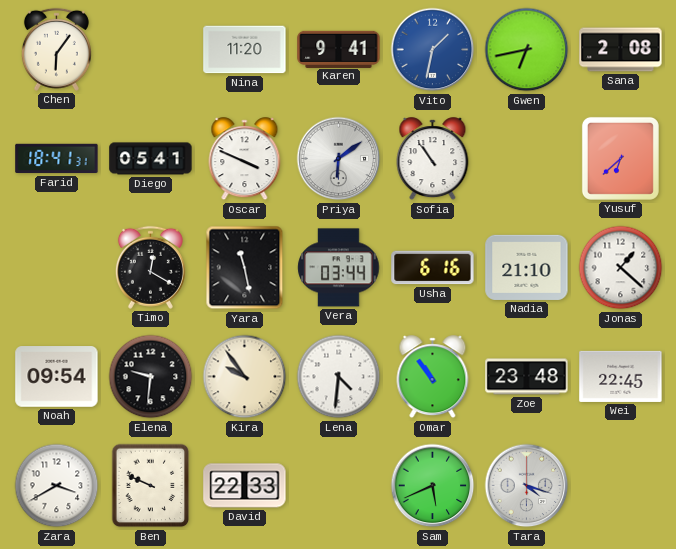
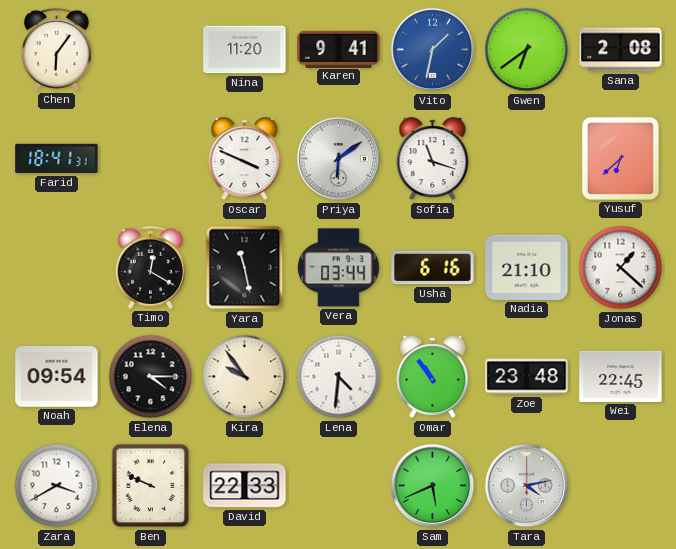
Gwen: 6:43 -> 6:39
Diego: 05:41 -> none
Sofia: 10:54 -> 11:18
Elena: 9:31 -> 4:15
Tara: 4:18 -> 4:13
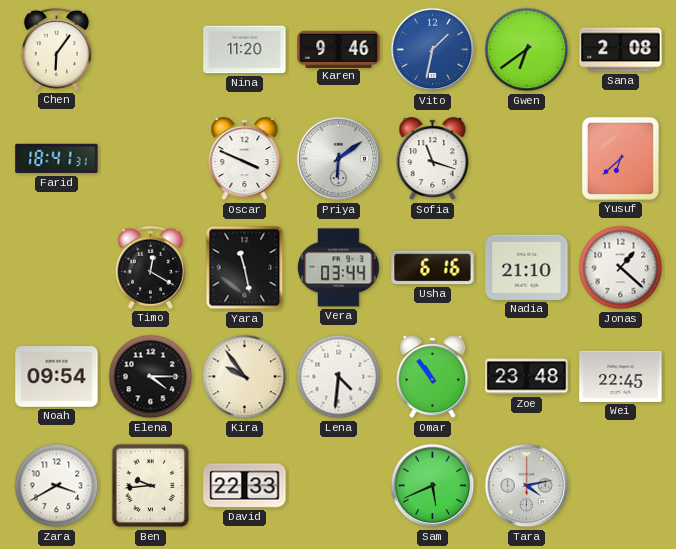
Karen: 9:41 -> 9:46
Ben: 9:49 -> 9:44
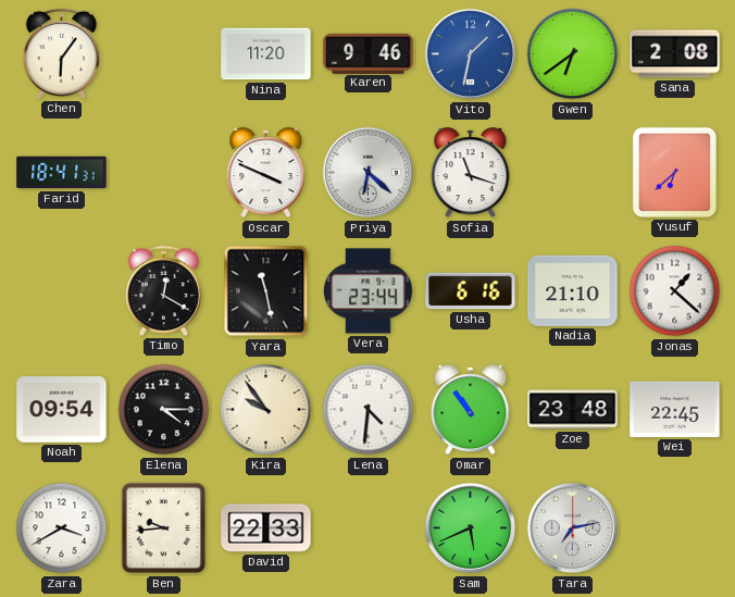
Priya: 6:09 -> 6:22
Vera: 03:44 -> 23:44
Tara: 4:13 -> 7:13
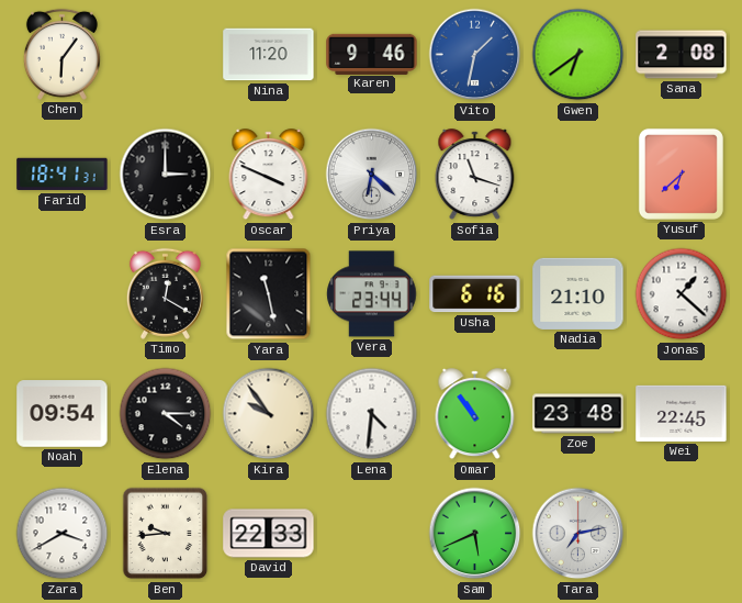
Esra: none -> 3:00
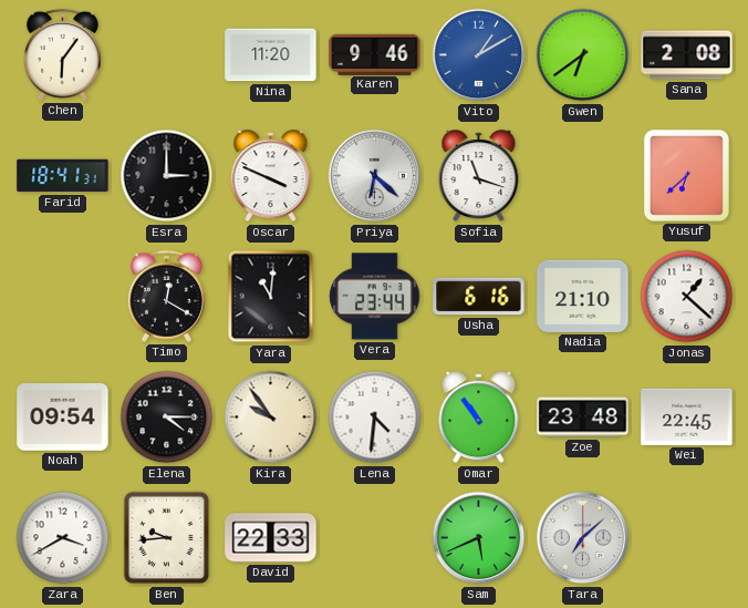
Vito: 1:32 -> 1:10
Yara: 11:28 -> 11:01
Tara: 7:13 -> 7:08
